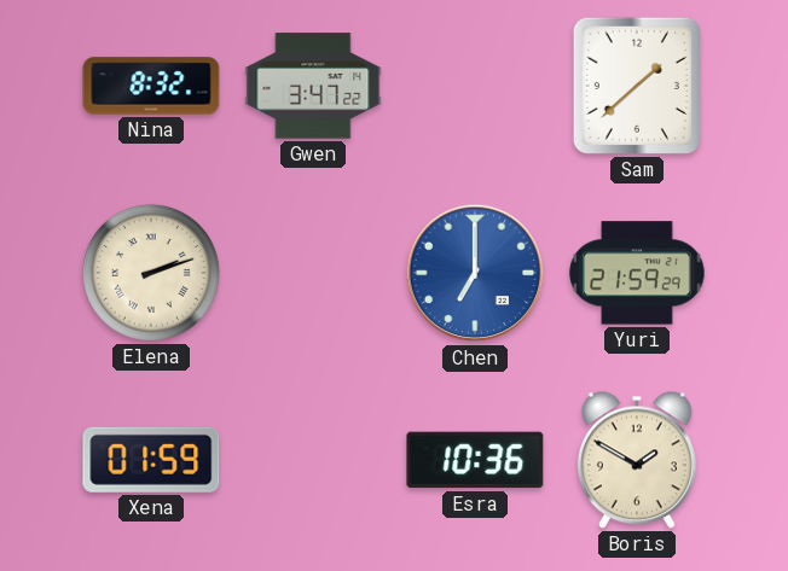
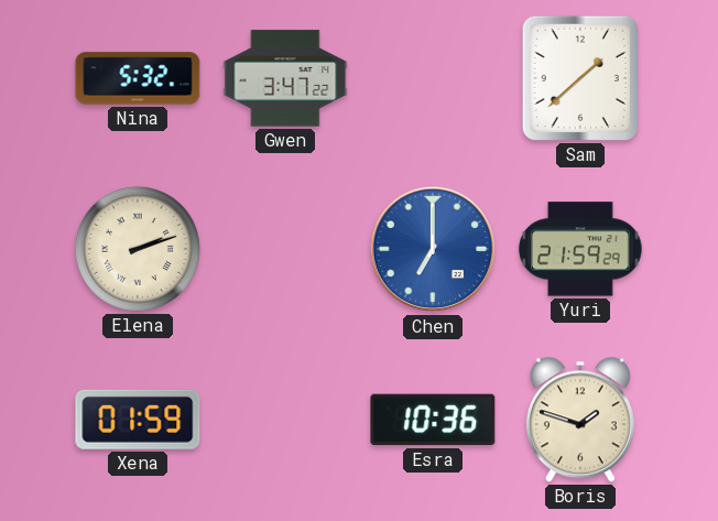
Nina: 8:32 -> 5:32
Boris: 1:50 -> 1:48
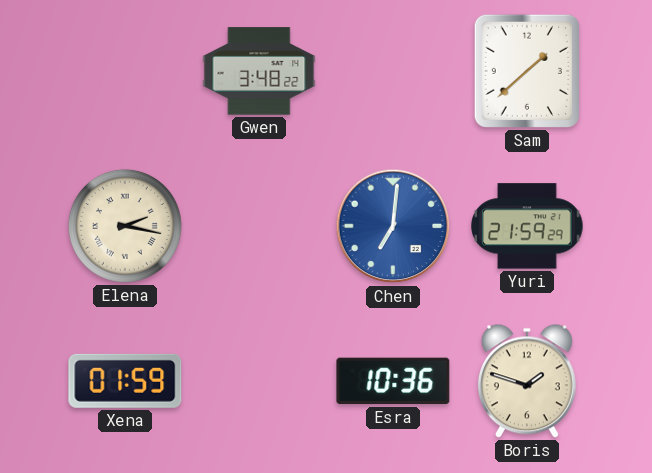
Nina: 5:32 -> none
Gwen: 3:47 -> 3:48
Elena: 2:12 -> 2:17
Chen: 7:00 -> 7:01
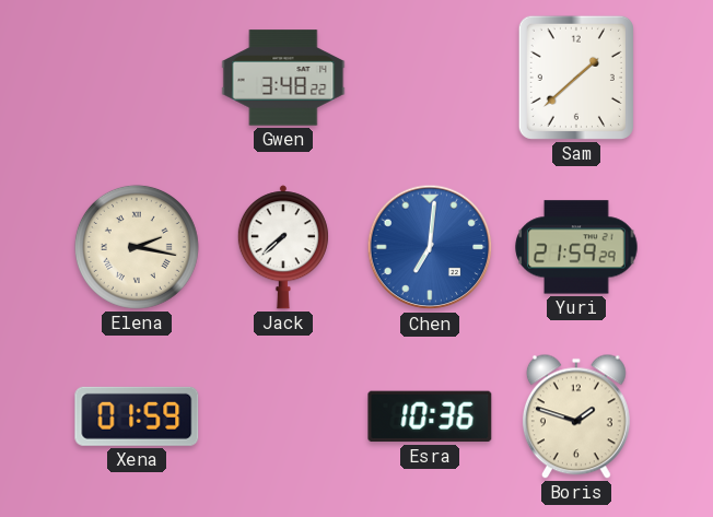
Jack: none -> 7:38
